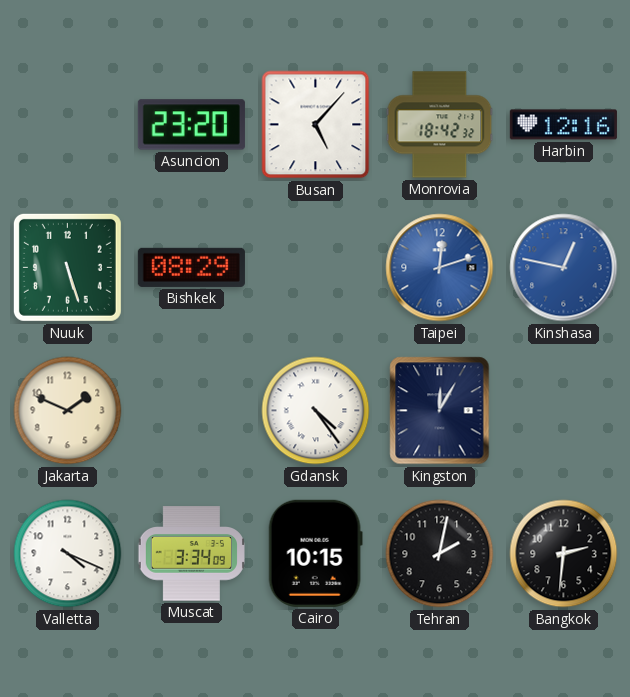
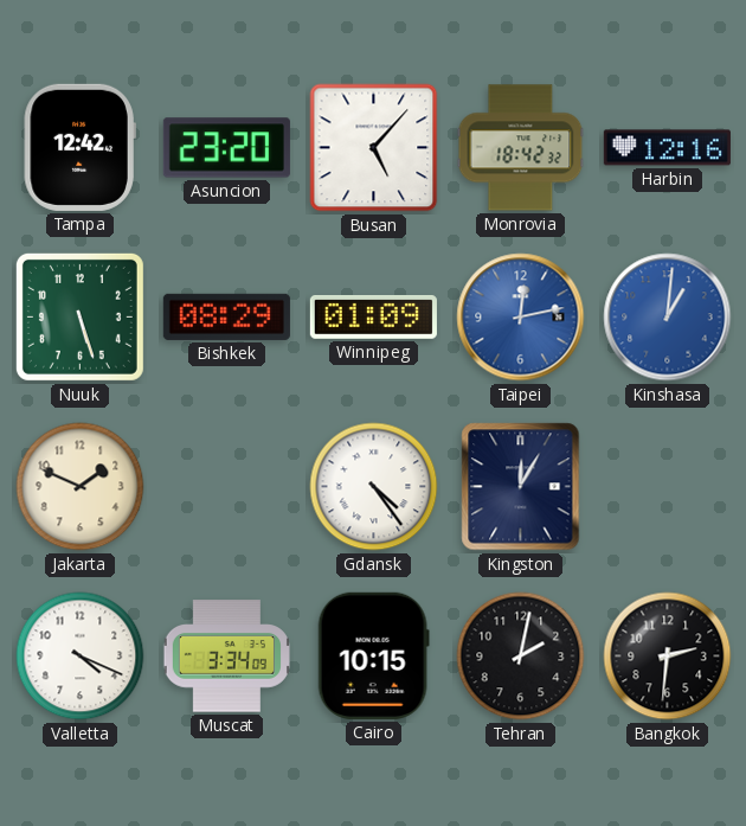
Tampa: none -> 12:42
Winnipeg: none -> 01:09
Taipei: 12:12 -> 12:13
Kinshasa: 12:47 -> 1:01
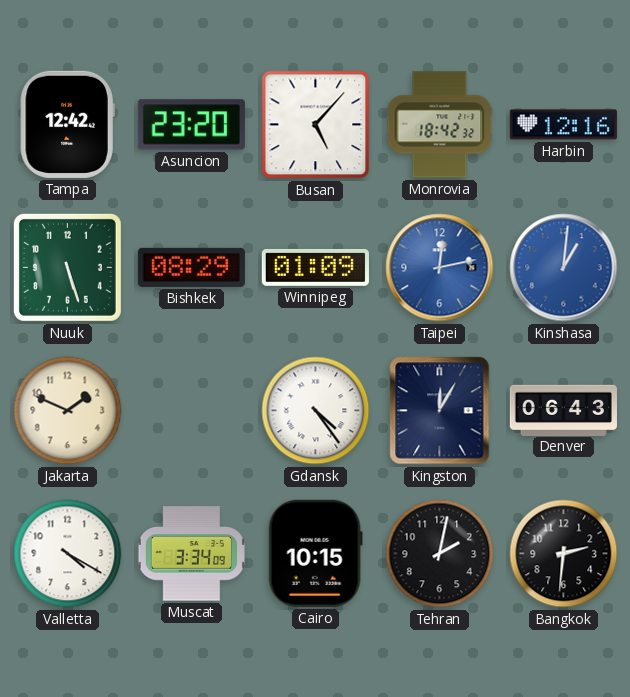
Denver: none -> 06:43
Valletta: 4:19 -> 4:20
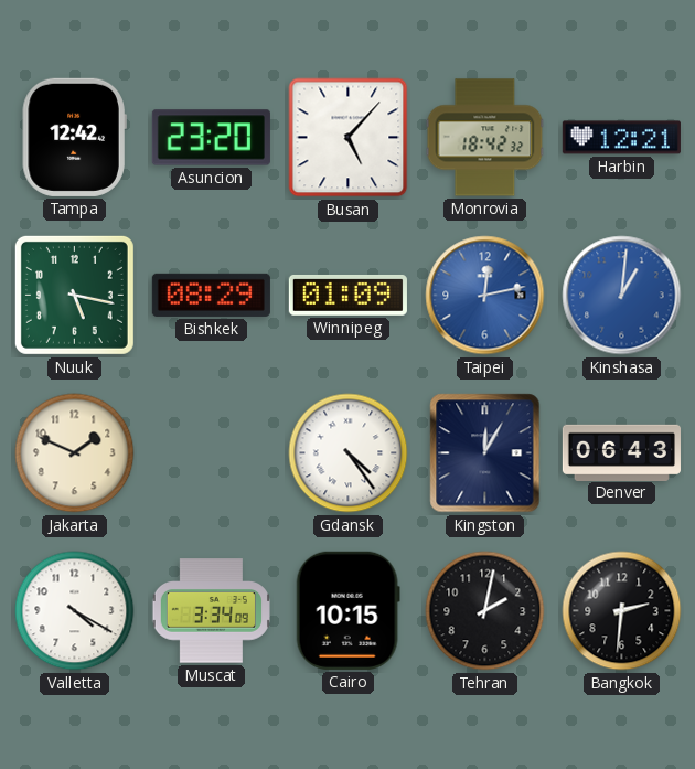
Harbin: 12:16 -> 12:21
Nuuk: 5:27 -> 5:17
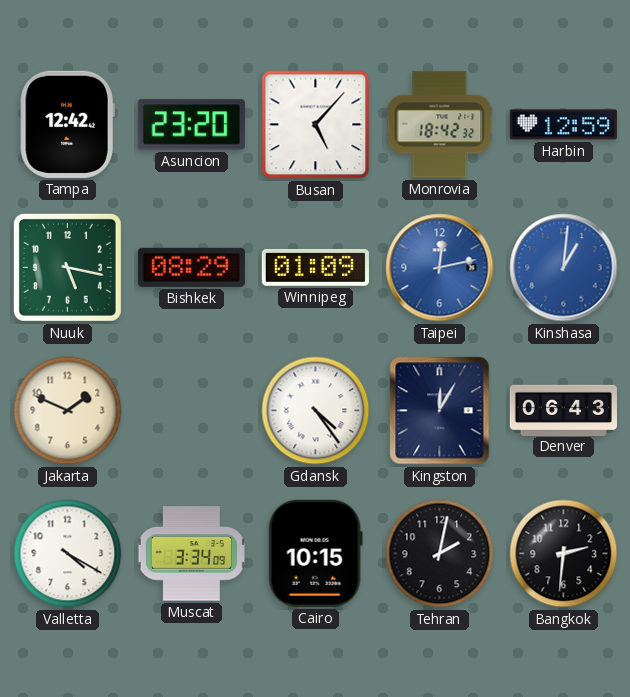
Harbin: 12:21 -> 12:59
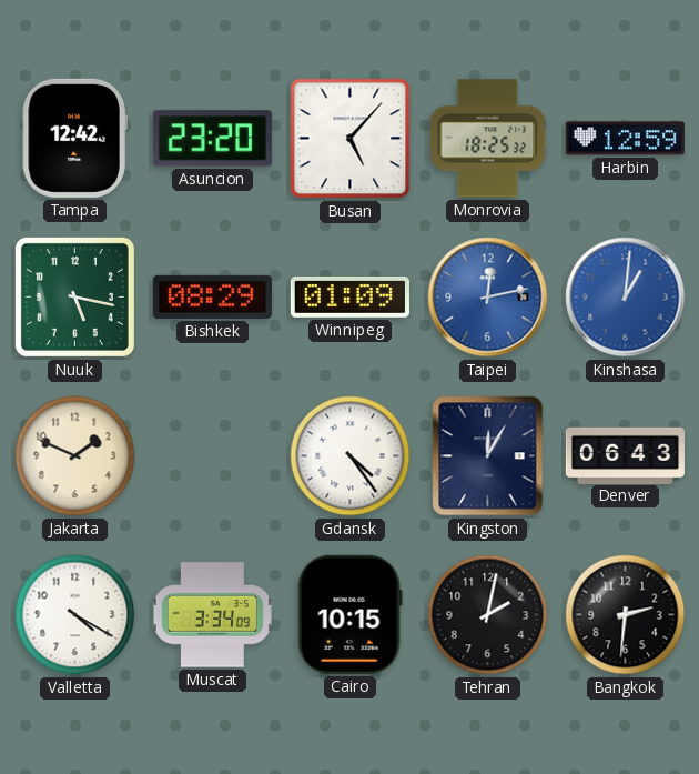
Monrovia: 18:42 -> 18:25
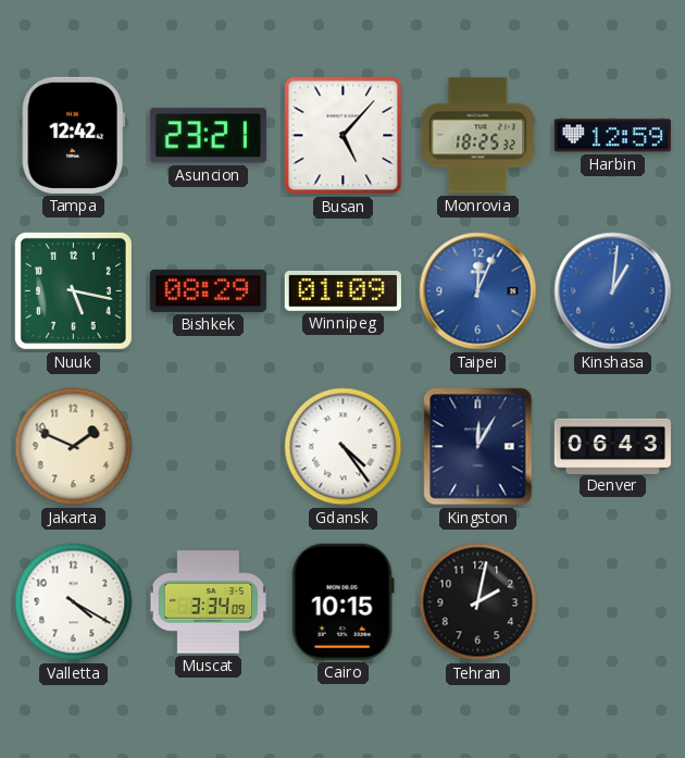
Asuncion: 23:20 -> 23:21
Taipei: 12:13 -> 12:04
Bangkok: 2:31 -> none
